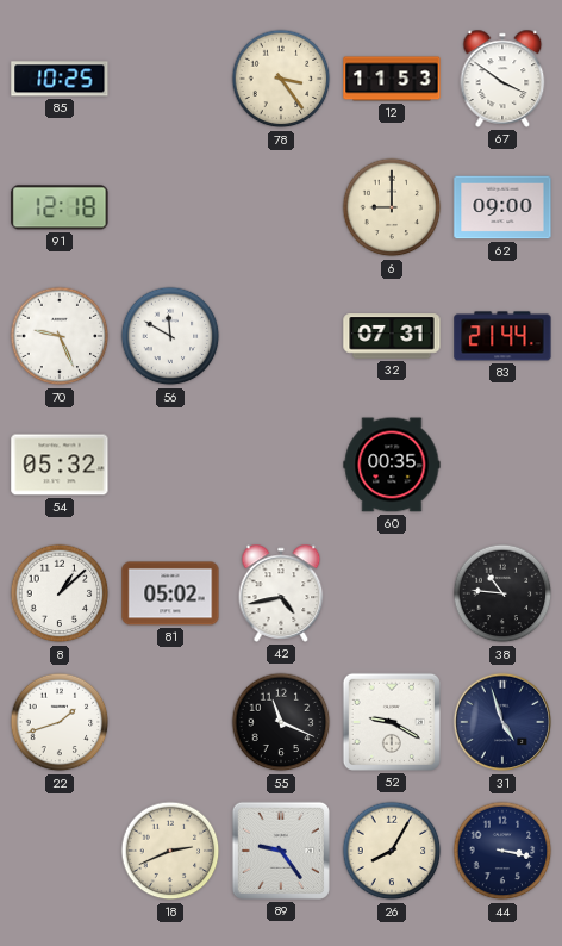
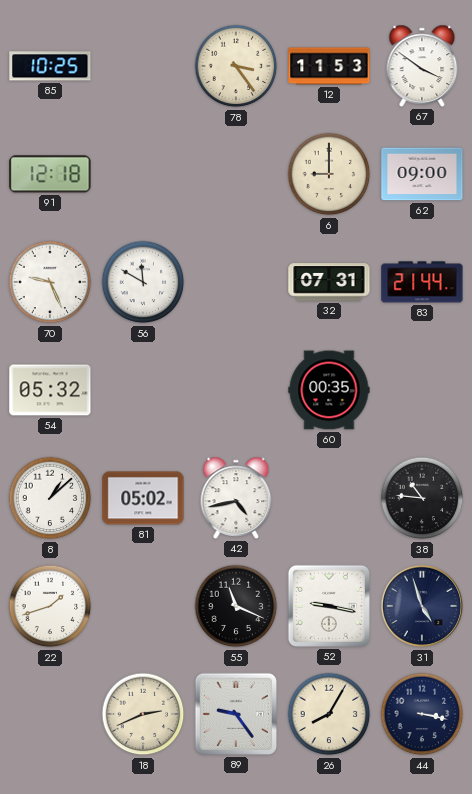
52: 9:20 -> 9:17
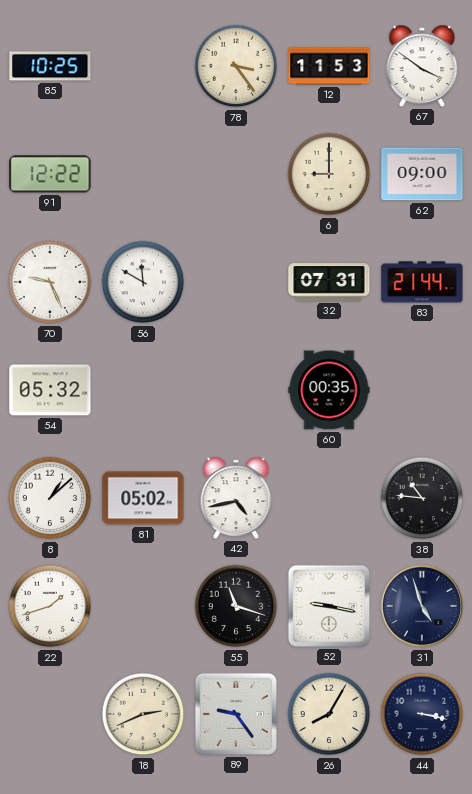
91: 12:18 -> 12:22
55: 11:19 -> 11:18
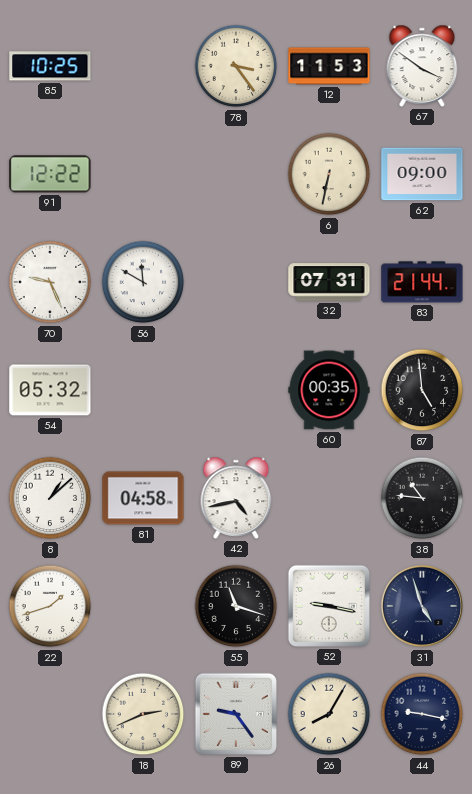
6: 9:00 -> 6:32
87: none -> 4:59
81: 05:02 -> 04:58
44: 3:17 -> 9:17
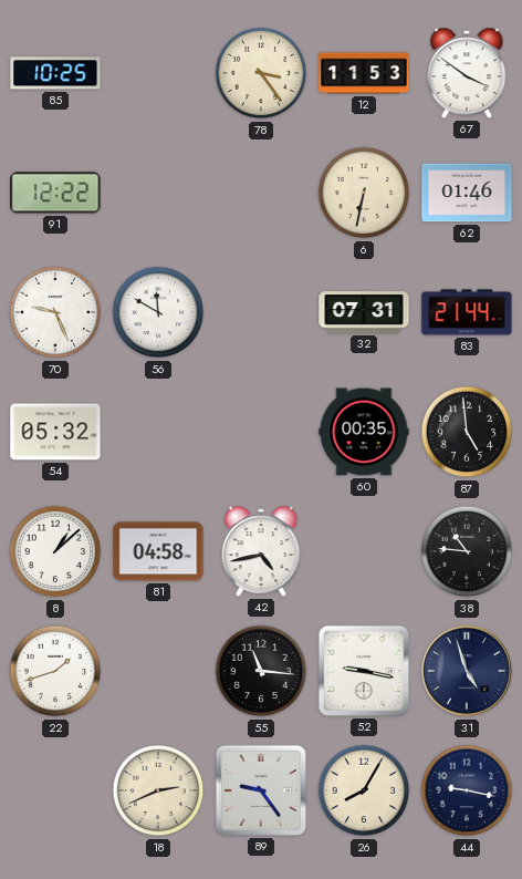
62: 09:00 -> 01:46
55: 11:18 -> 11:16
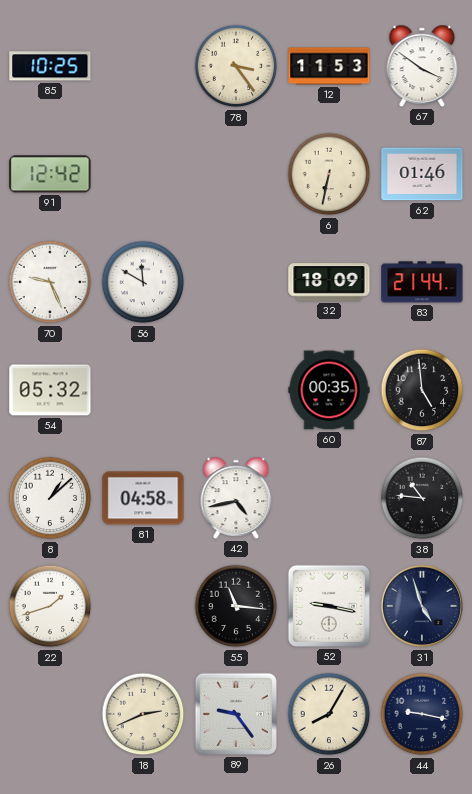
91: 12:22 -> 12:42
32: 07:31 -> 18:09
